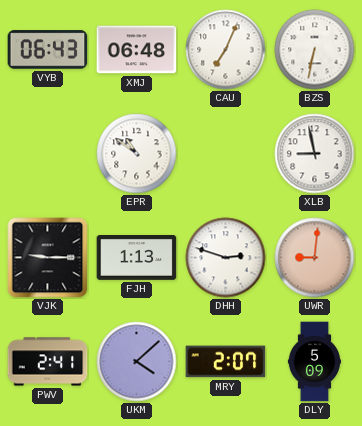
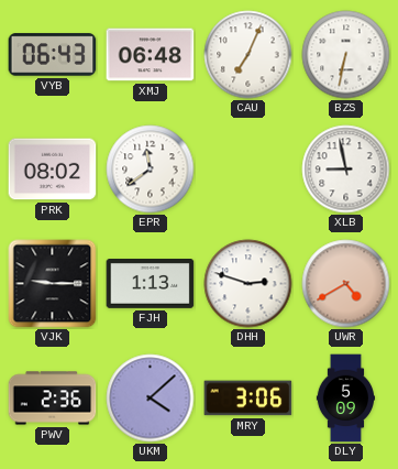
PRK: none -> 08:02
EPR: 10:51 -> 11:39
UWR: 9:01 -> 4:40
PWV: 2:41 -> 2:36
MRY: 2:07 -> 3:06
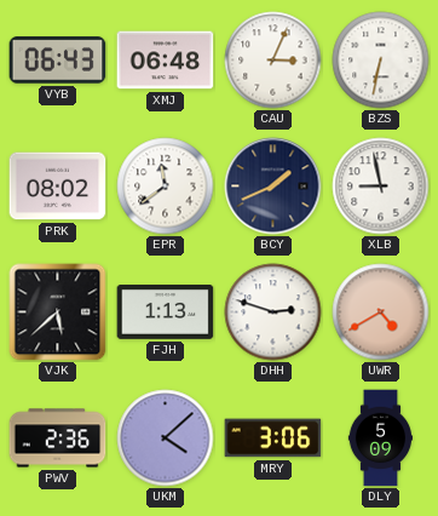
CAU: 7:04 -> 3:04
BCY: none -> 1:41
VJK: 9:15 -> 5:38
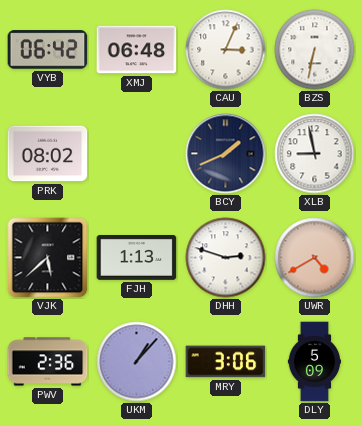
VYB: 06:43 -> 06:42
EPR: 11:39 -> none
UKM: 4:08 -> 1:07
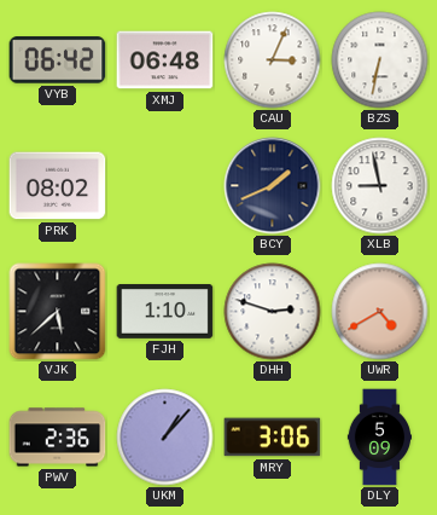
FJH: 1:13 -> 1:10
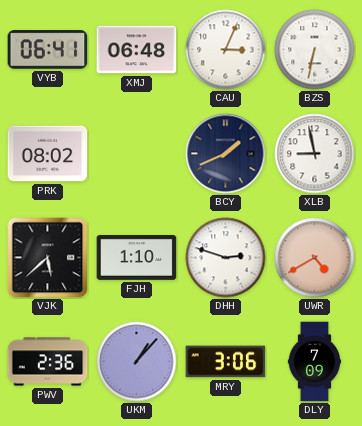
VYB: 06:42 -> 06:41
DLY: 5:09 -> 7:09
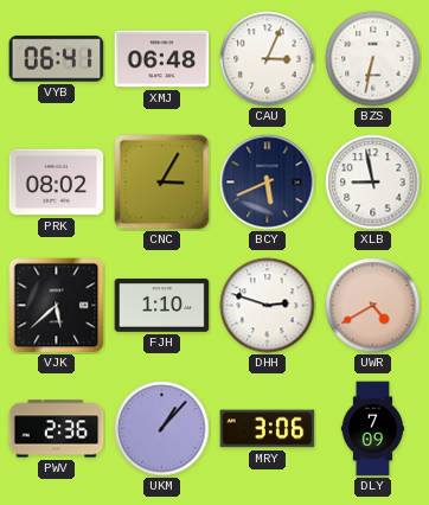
CNC: none -> 3:05
BCY: 1:41 -> 5:41
